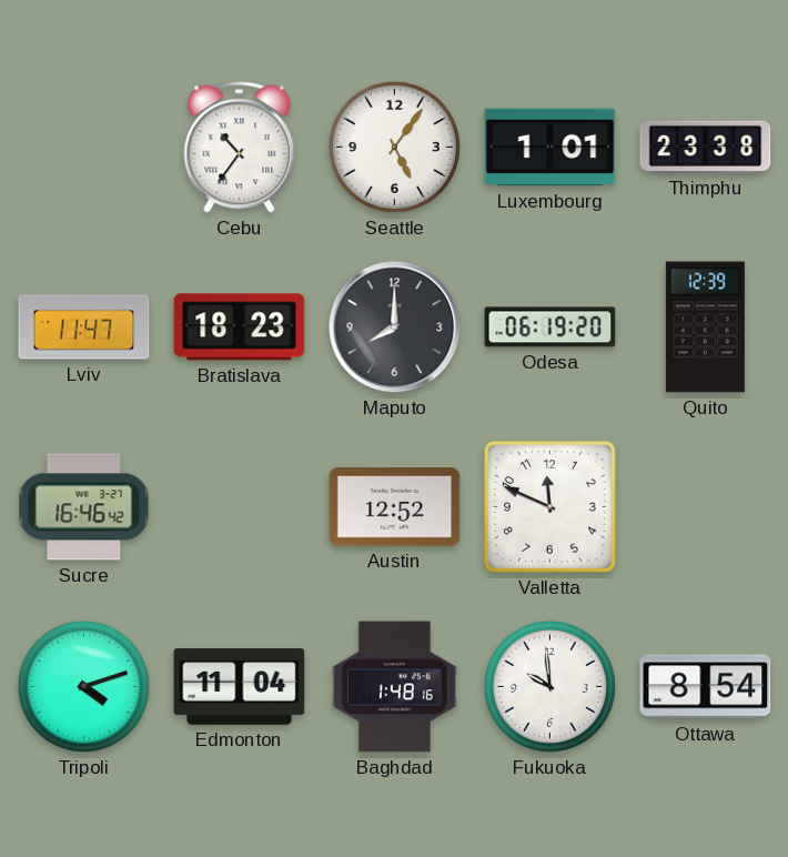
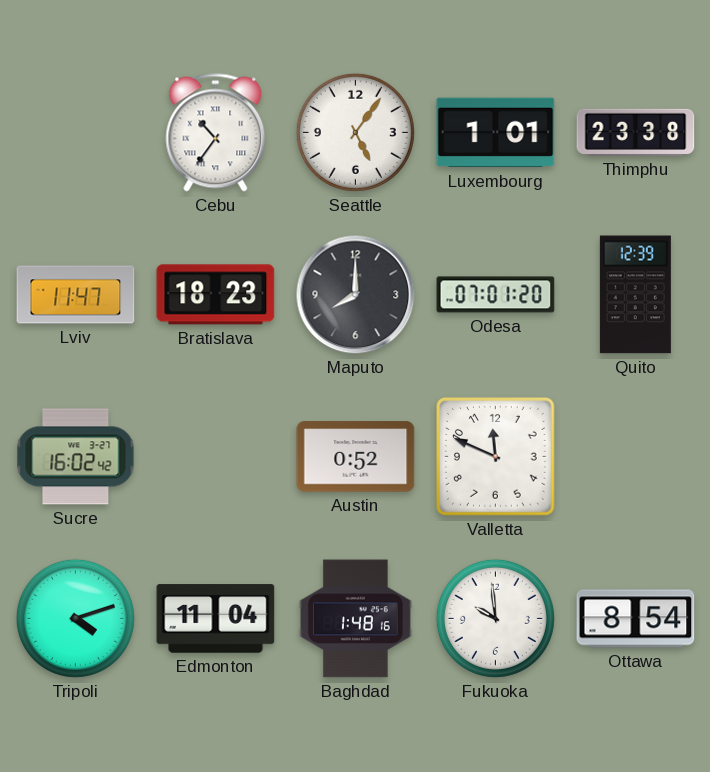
Odesa: 06:19 -> 07:01
Sucre: 16:46 -> 16:02
Austin: 12:52 -> 0:52
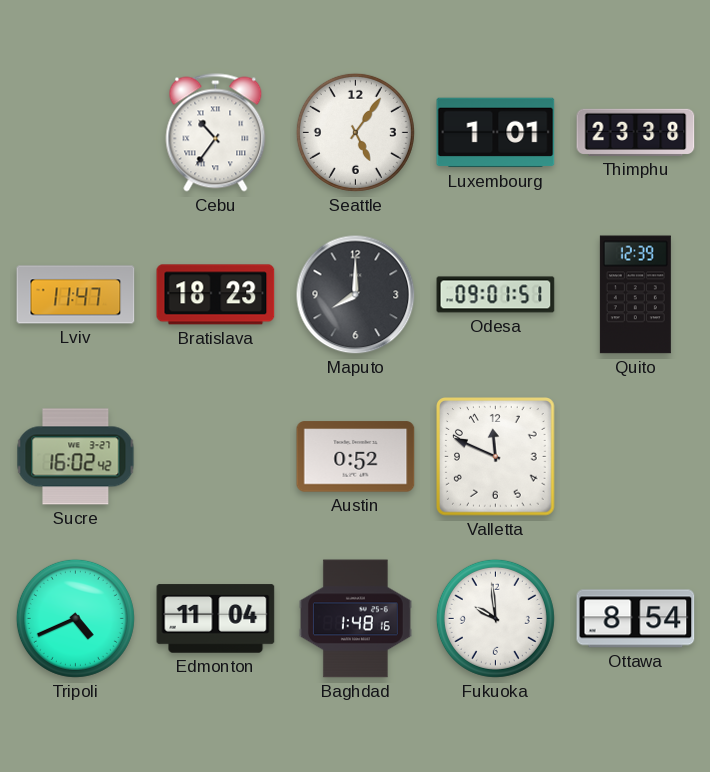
Odesa: 07:01 -> 09:01
Tripoli: 4:12 -> 4:41
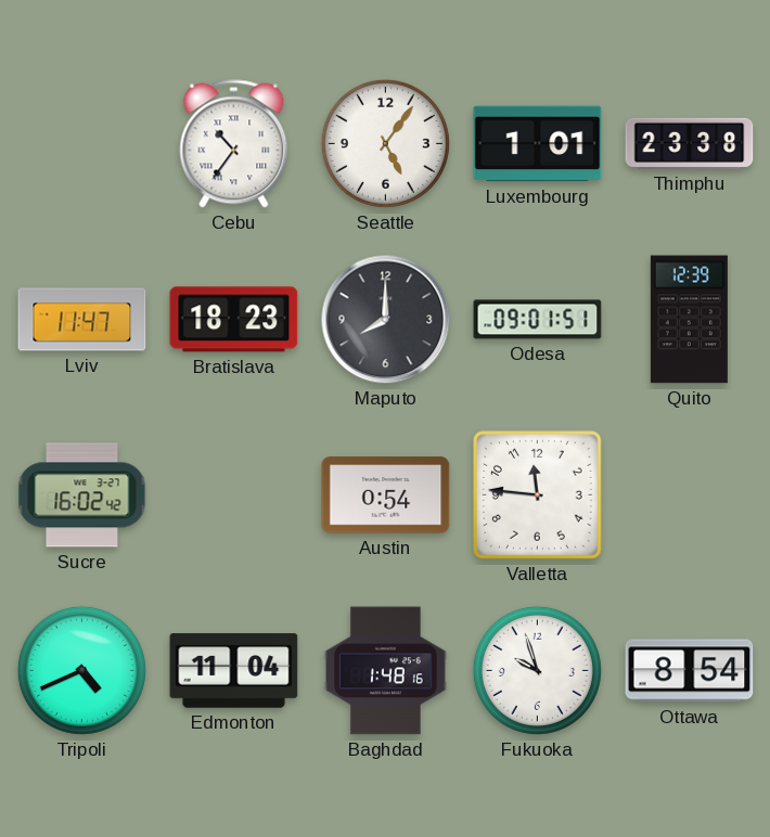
Austin: 0:52 -> 0:54
Valletta: 11:49 -> 11:46
Fukuoka: 9:59 -> 9:57
